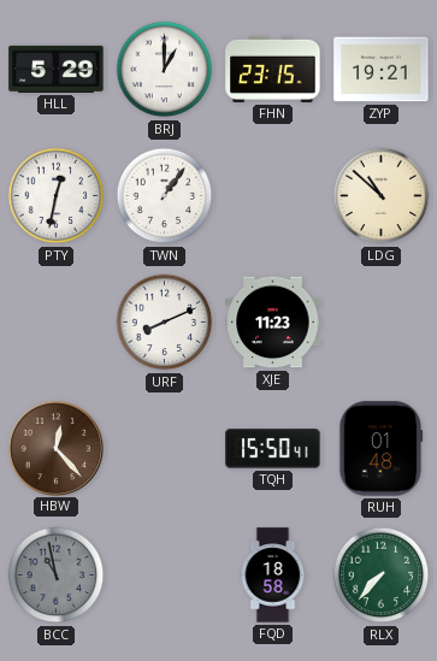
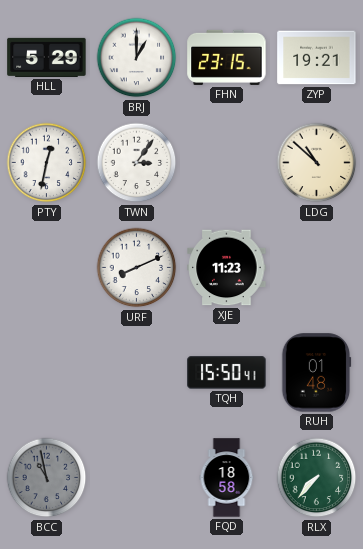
TWN: 1:06 -> 3:06
HBW: 12:23 -> none
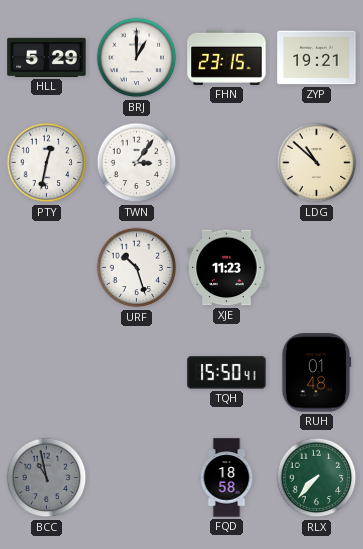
URF: 8:11 -> 10:27
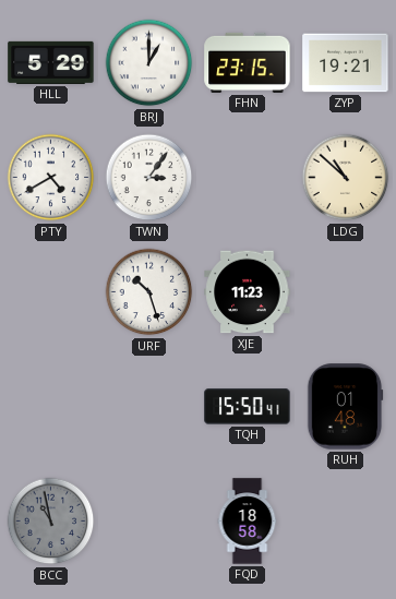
PTY: 12:32 -> 4:40
RLX: 7:37 -> none
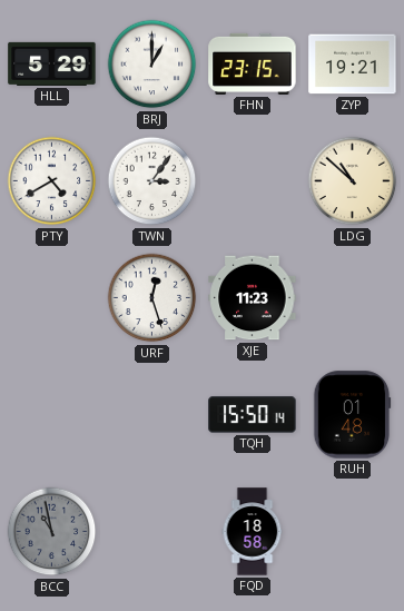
URF: 10:27 -> 12:27
TQH: 15:50:41 -> 15:50:14
